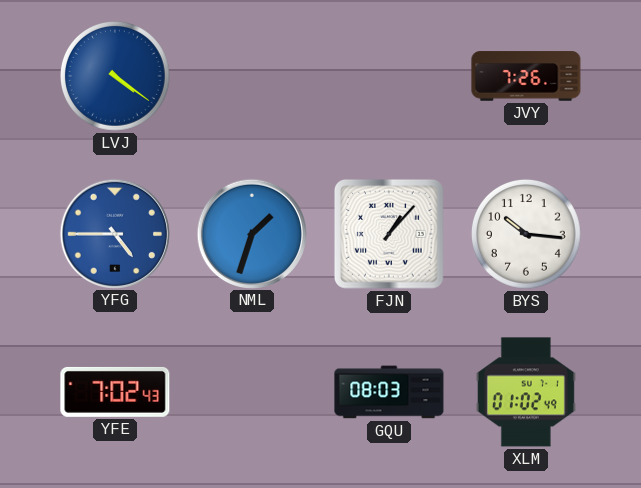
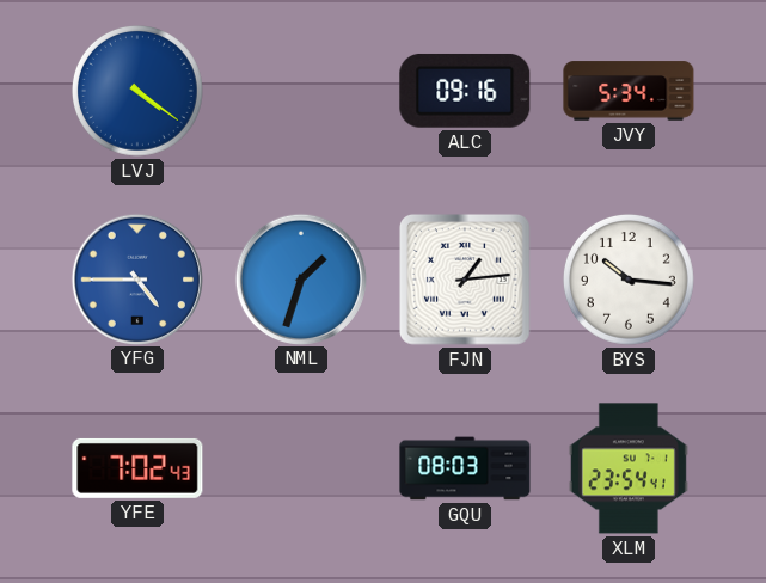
ALC: none -> 09:16
JVY: 7:26 -> 5:34
FJN: 1:07 -> 1:14
XLM: 01:02 -> 23:54
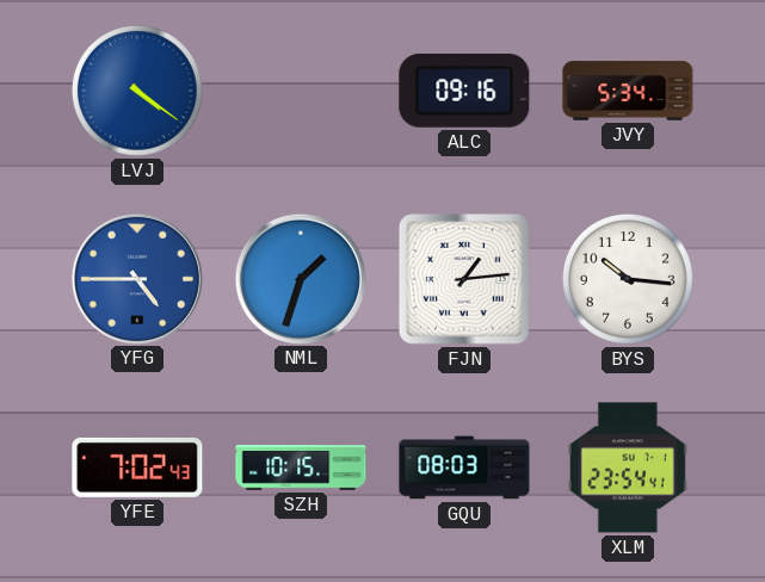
SZH: none -> 10:15
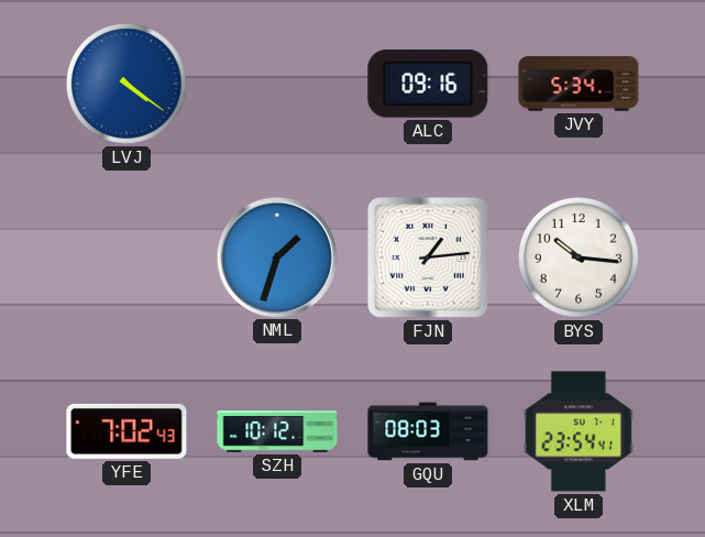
YFG: 4:45 -> none
SZH: 10:15 -> 10:12
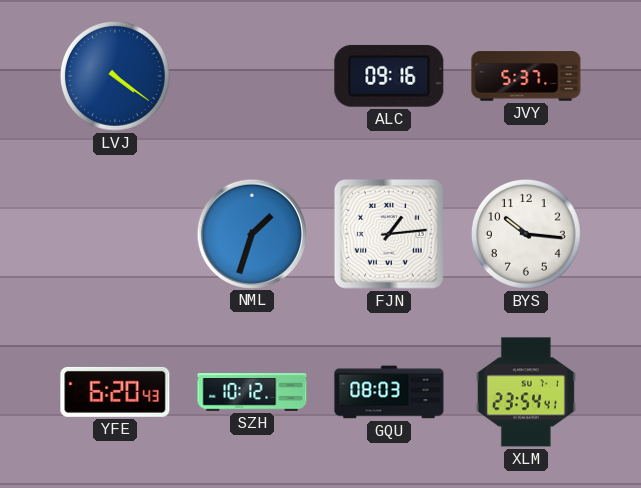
JVY: 5:34 -> 5:37
YFE: 7:02 -> 6:20
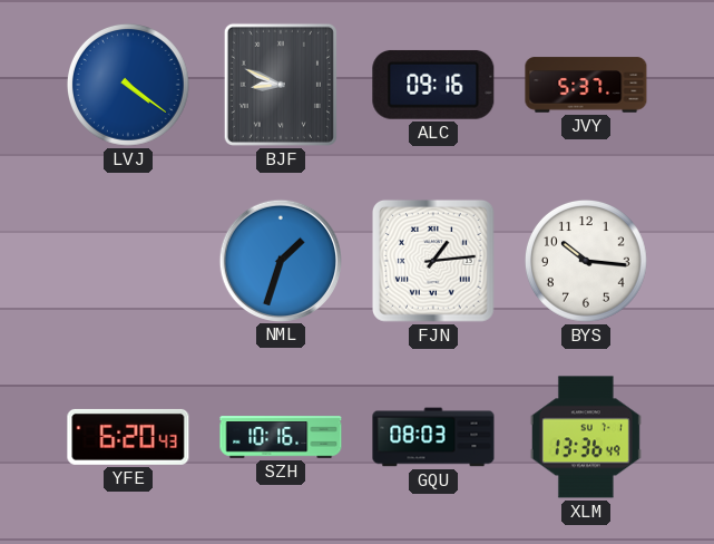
BJF: none -> 8:49
SZH: 10:12 -> 10:16
XLM: 23:54 -> 13:36
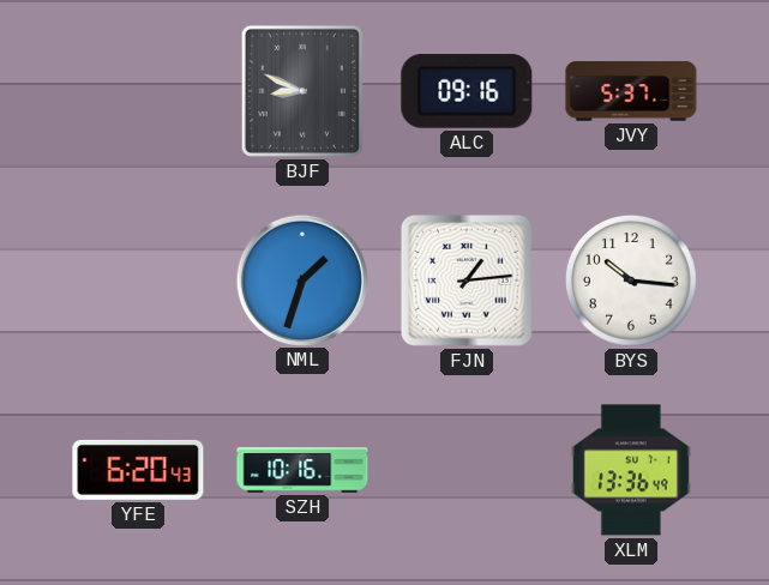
LVJ: 4:21 -> none
GQU: 08:03 -> none
